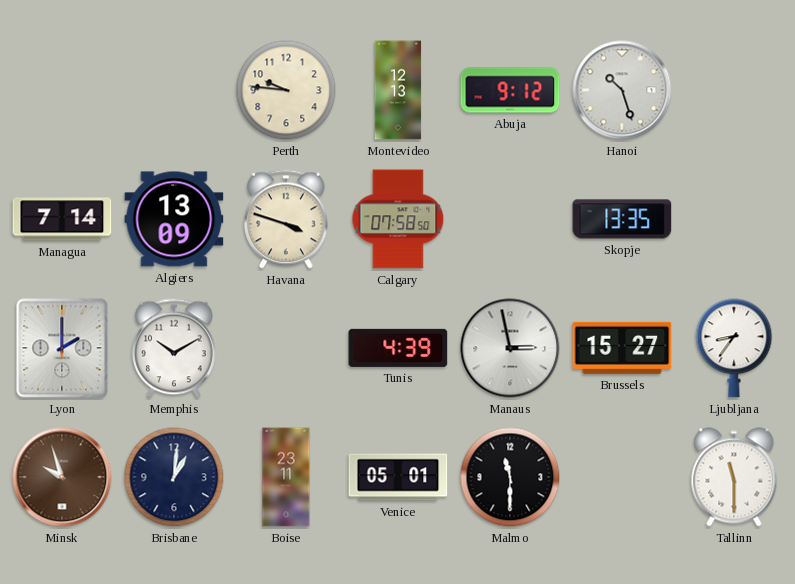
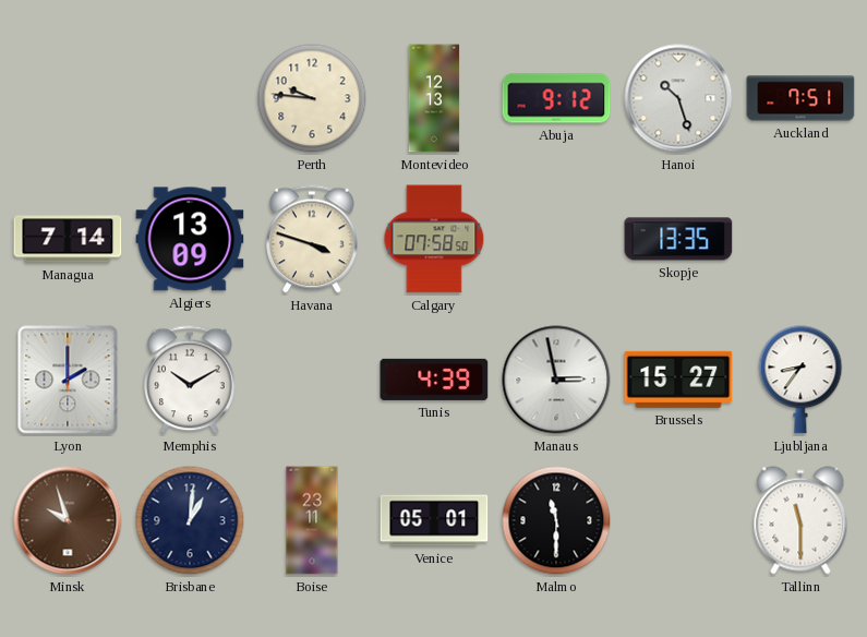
Auckland: none -> 7:51
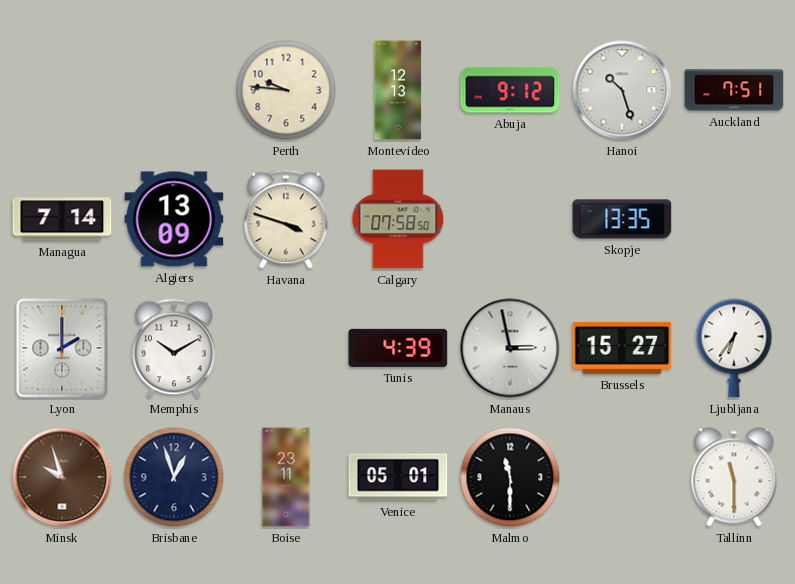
Ljubljana: 8:36 -> 6:36
Brisbane: 1:01 -> 12:57
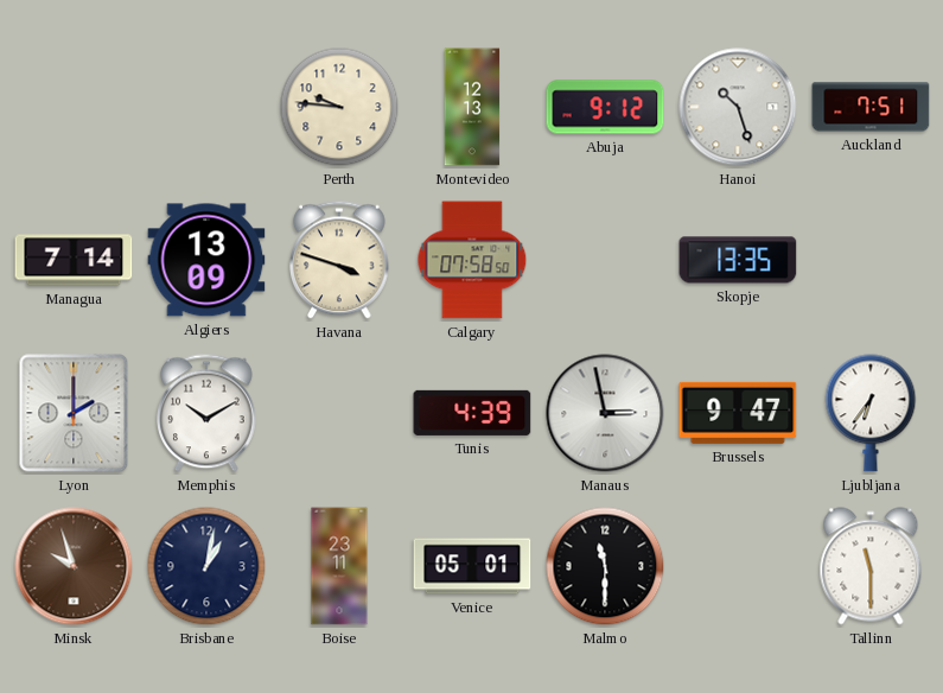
Brussels: 15:27 -> 9:47
Brisbane: 12:57 -> 1:02
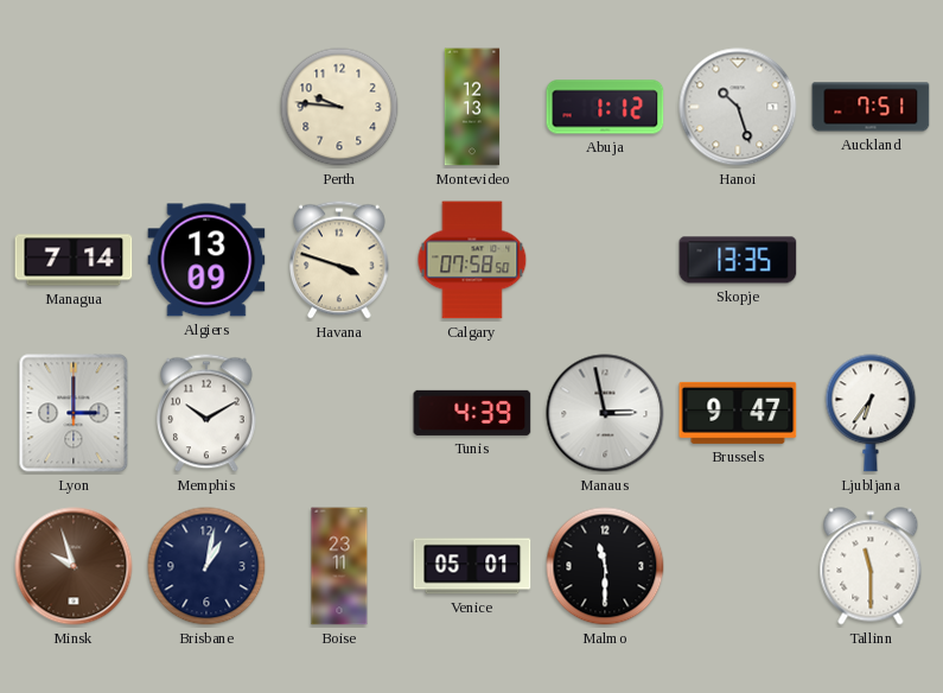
Abuja: 9:12 -> 1:12
Lyon: 2:00 -> 3:00
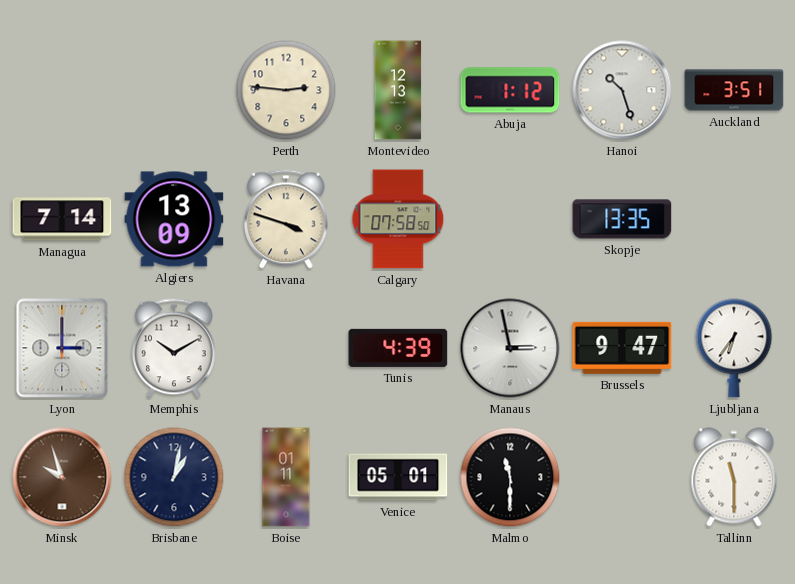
Perth: 9:46 -> 2:46
Auckland: 7:51 -> 3:51
Boise: 23:11 -> 01:11
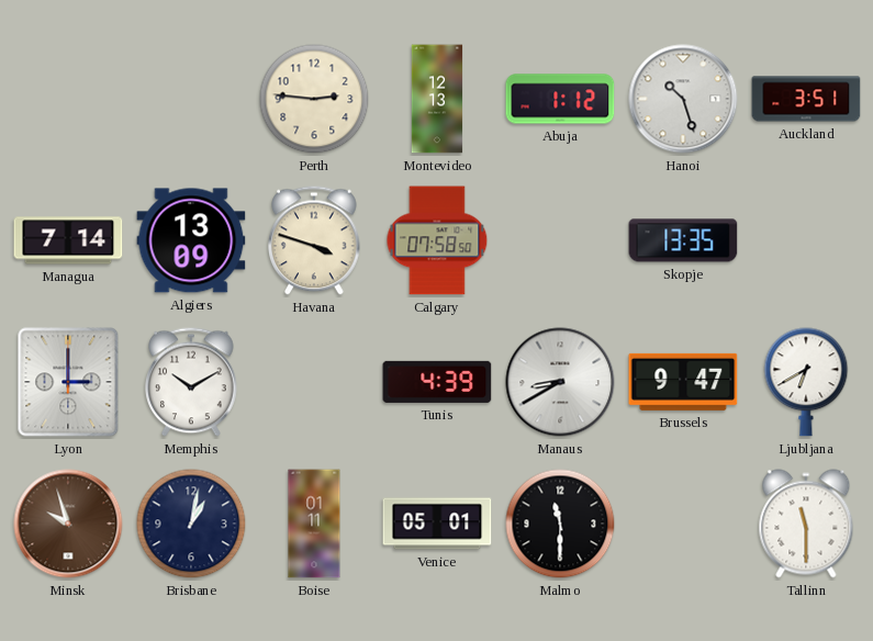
Manaus: 2:58 -> 8:40
Ljubljana: 6:36 -> 6:40
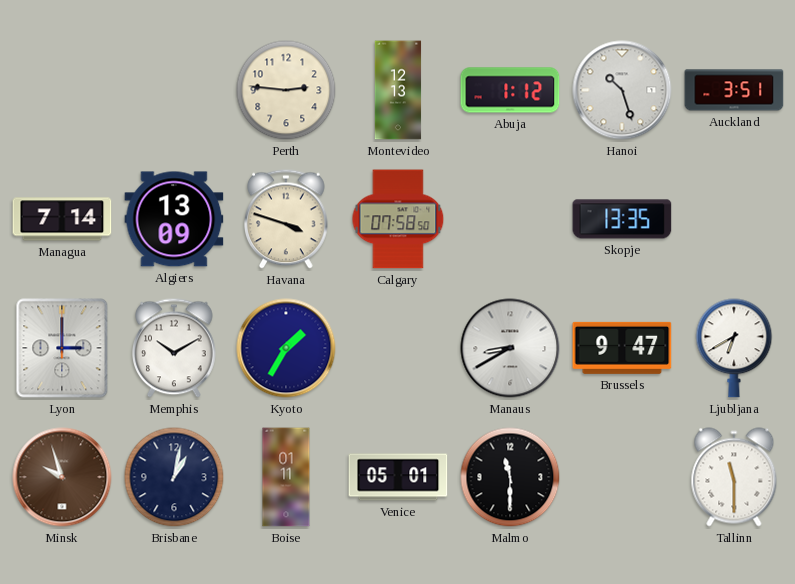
Kyoto: none -> 1:35
Tunis: 4:39 -> none
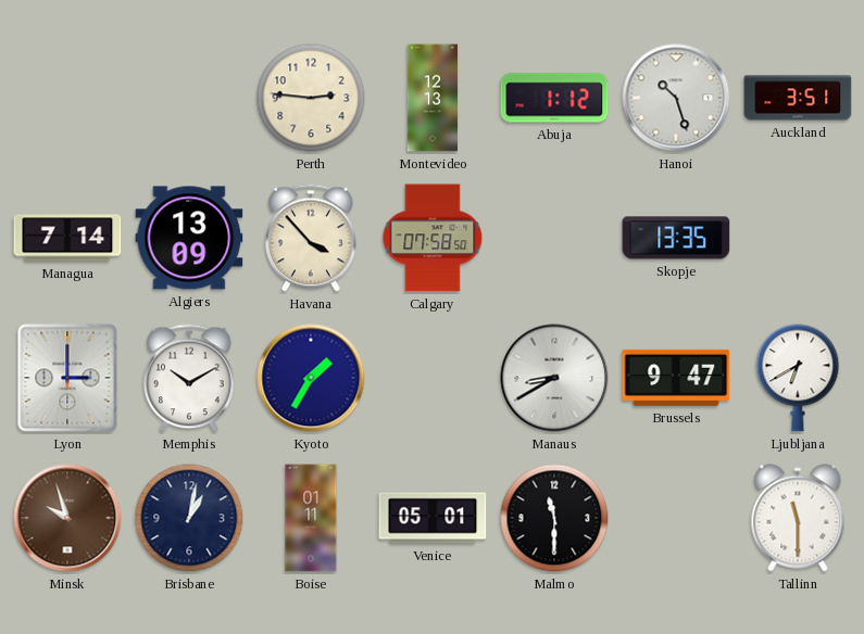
Havana: 3:48 -> 3:53
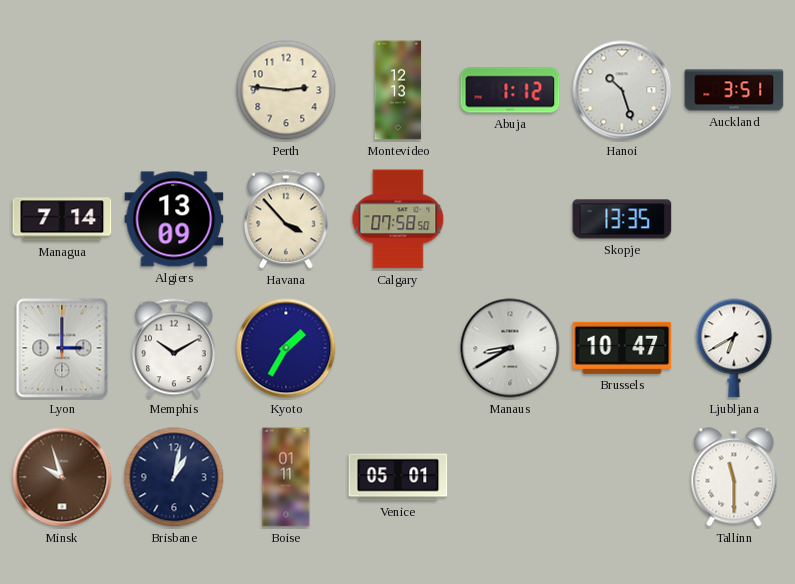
Brussels: 9:47 -> 10:47
Malmo: 11:30 -> none
